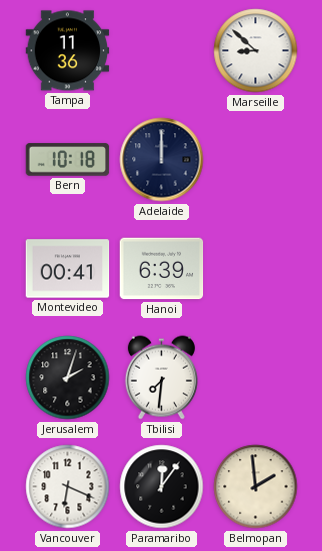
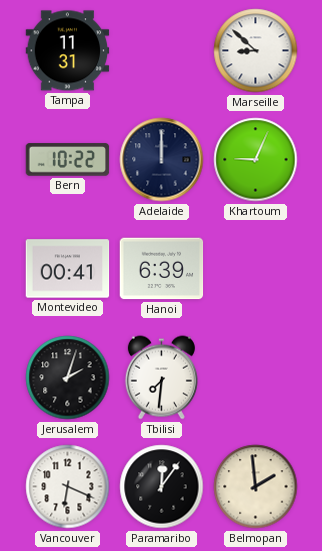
Tampa: 11:36 -> 11:31
Bern: 10:18 -> 10:22
Khartoum: none -> 9:04
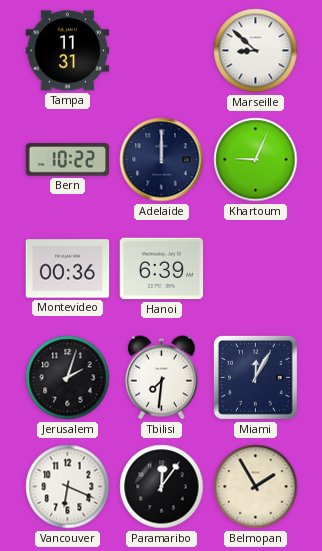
Montevideo: 00:41 -> 00:36
Miami: none -> 12:05
Belmopan: 1:59 -> 1:55
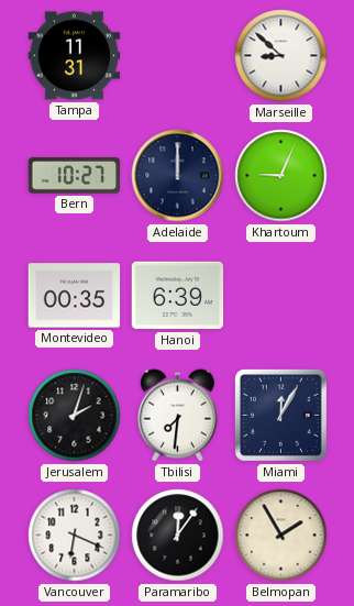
Bern: 10:22 -> 10:27
Montevideo: 00:36 -> 00:35
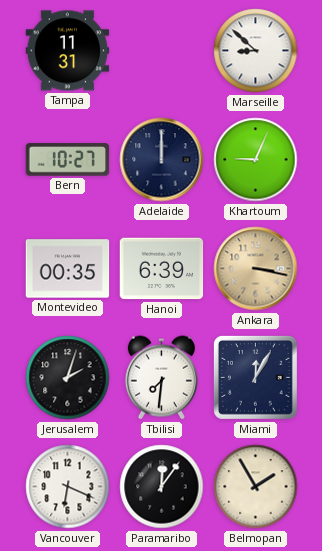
Ankara: none -> 3:17
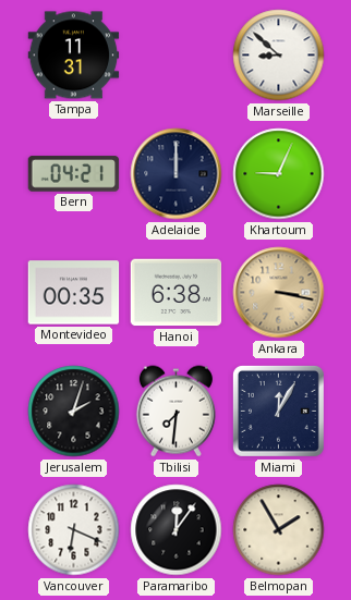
Bern: 10:27 -> 04:21
Hanoi: 6:39 -> 6:38
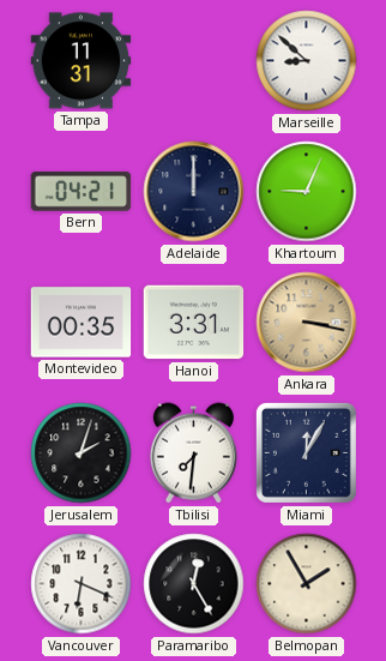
Hanoi: 6:38 -> 3:31
Paramaribo: 12:06 -> 12:25
